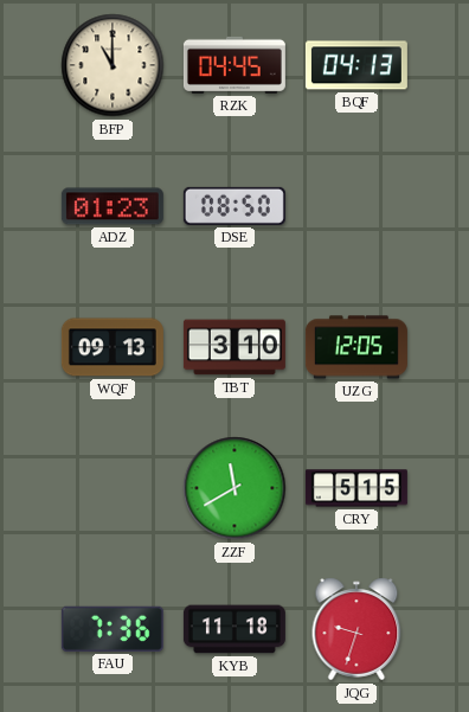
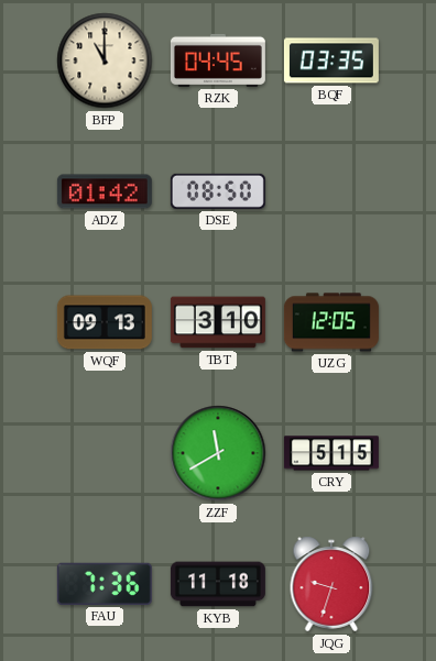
BQF: 04:13 -> 03:35
ADZ: 01:23 -> 01:42
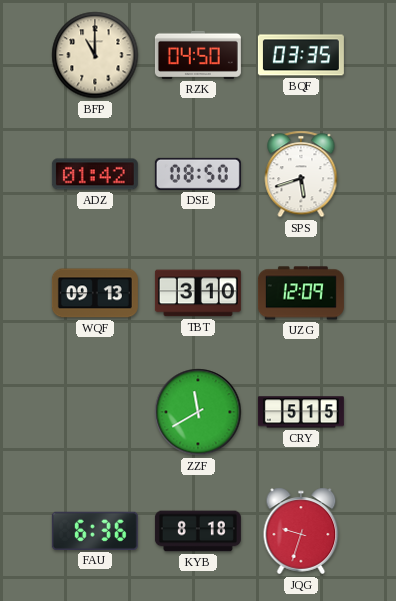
RZK: 04:45 -> 04:50
SPS: none -> 5:42
UZG: 12:05 -> 12:09
FAU: 7:36 -> 6:36
KYB: 11:18 -> 8:18
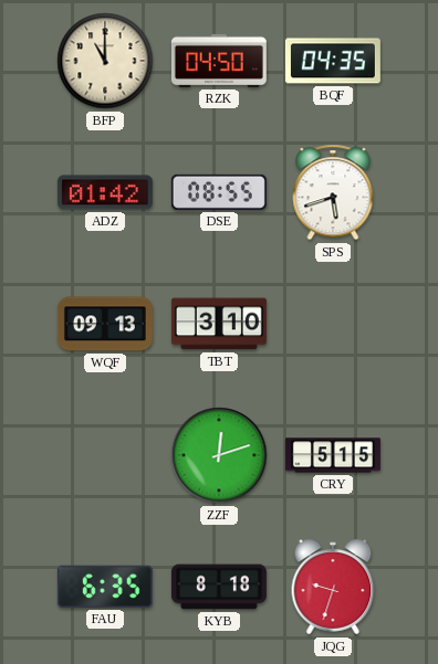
BQF: 03:35 -> 04:35
DSE: 08:50 -> 08:55
UZG: 12:09 -> none
ZZF: 11:40 -> 12:12
FAU: 6:36 -> 6:35
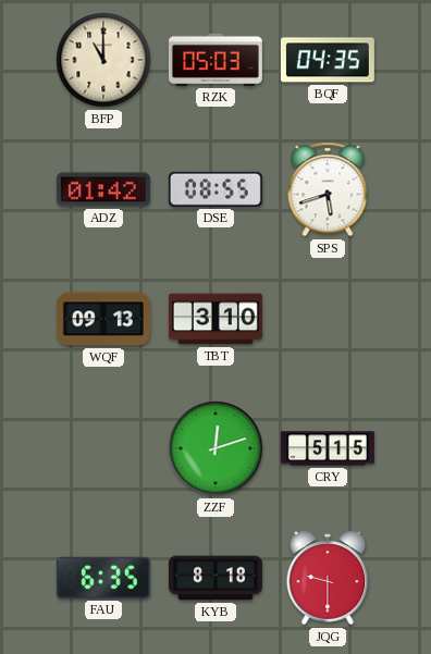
RZK: 04:50 -> 05:03
JQG: 9:33 -> 9:30
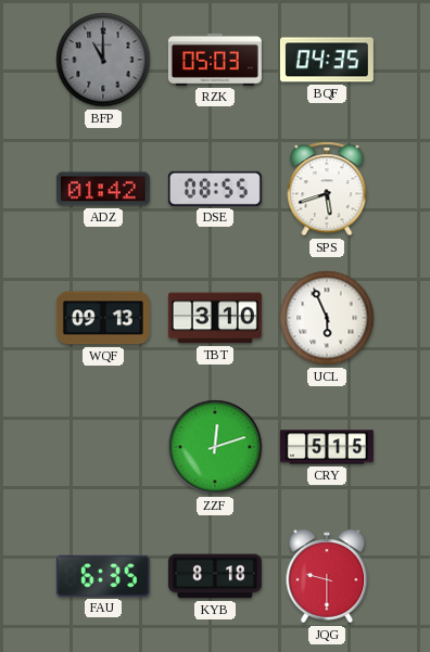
BFP dial: cream -> grey
UCL: none -> 5:56
